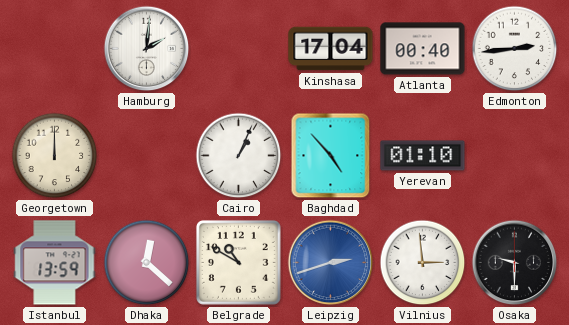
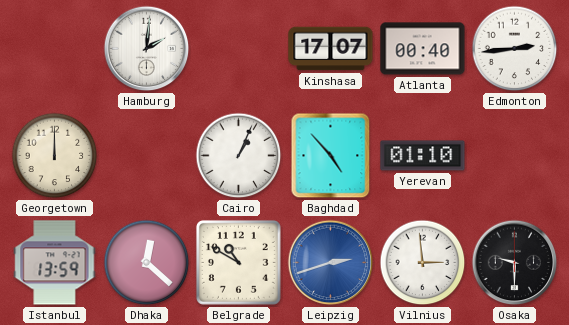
Kinshasa: 17:04 -> 17:07
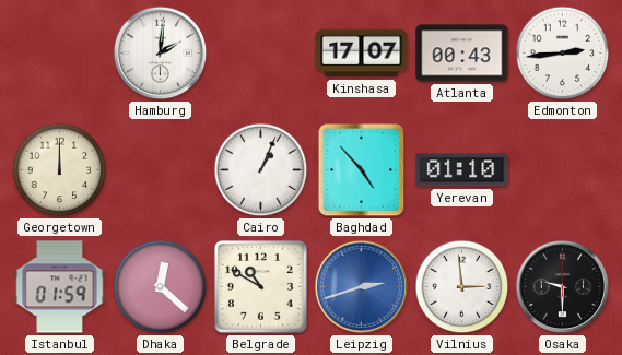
Atlanta: 00:40 -> 00:43
Istanbul: 13:59 -> 01:59
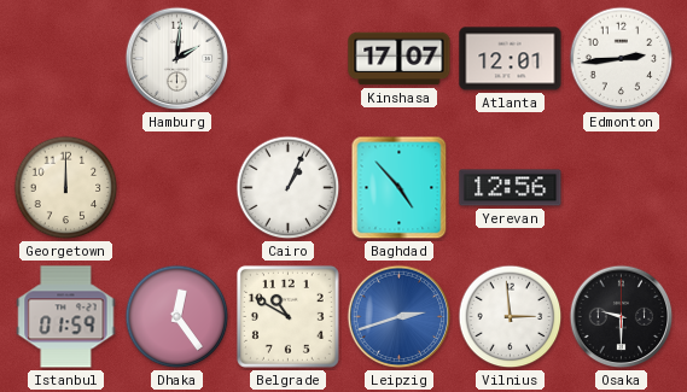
Atlanta: 00:43 -> 12:01
Yerevan: 01:10 -> 12:56
Dhaka: 12:22 -> 12:24
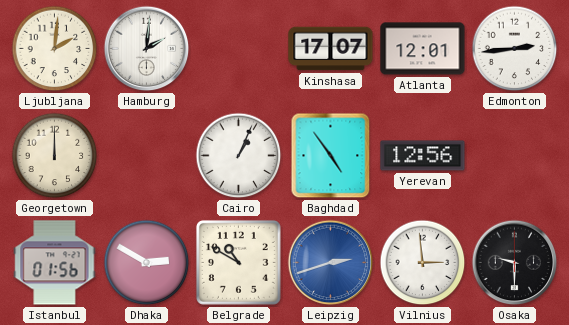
Ljubljana: none -> 2:01
Baghdad: 4:53 -> 4:54
Istanbul: 01:59 -> 01:56
Dhaka: 12:24 -> 2:50
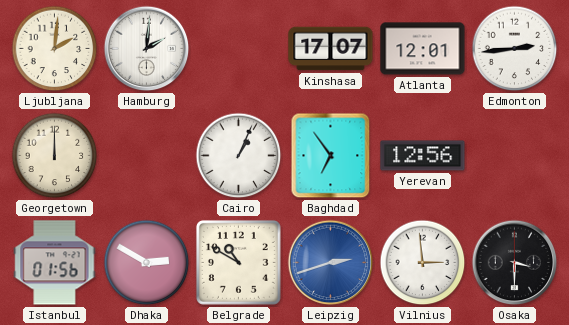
Baghdad: 4:54 -> 6:54
Osaka: 9:30 -> 3:30
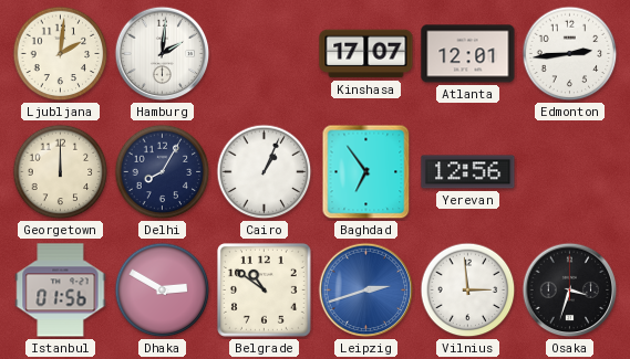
Delhi: none -> 8:05
Belgrade: 10:50 -> 10:51
Osaka: 3:30 -> 3:33
